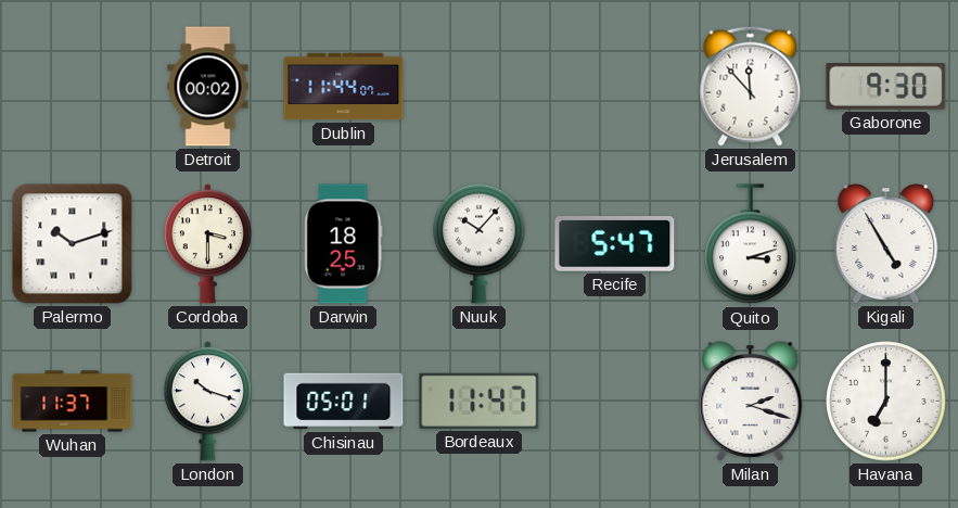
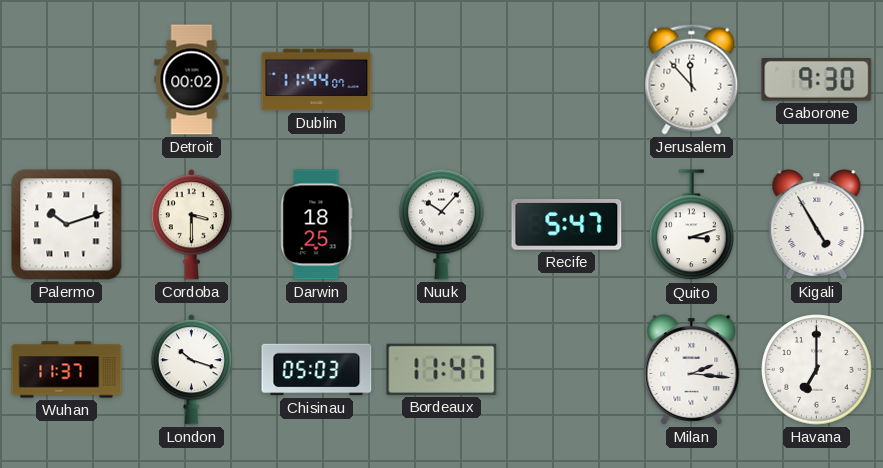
Chisinau: 05:01 -> 05:03
Milan: 2:18 -> 2:16
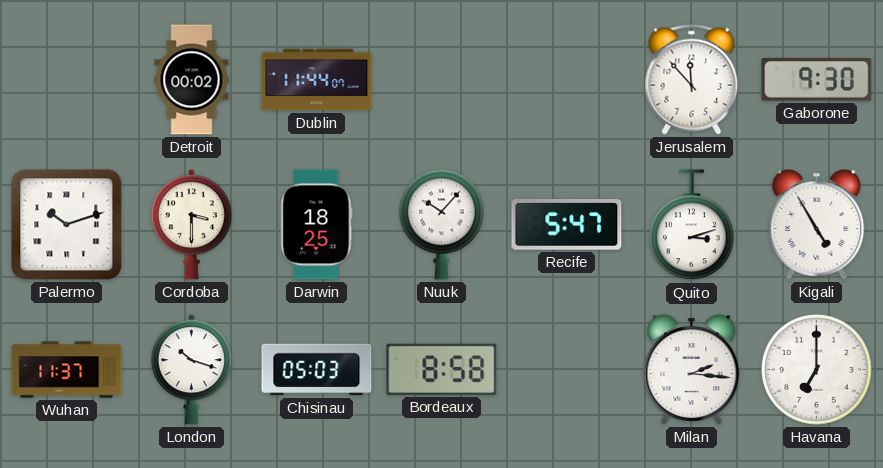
Bordeaux: 11:47 -> 8:58
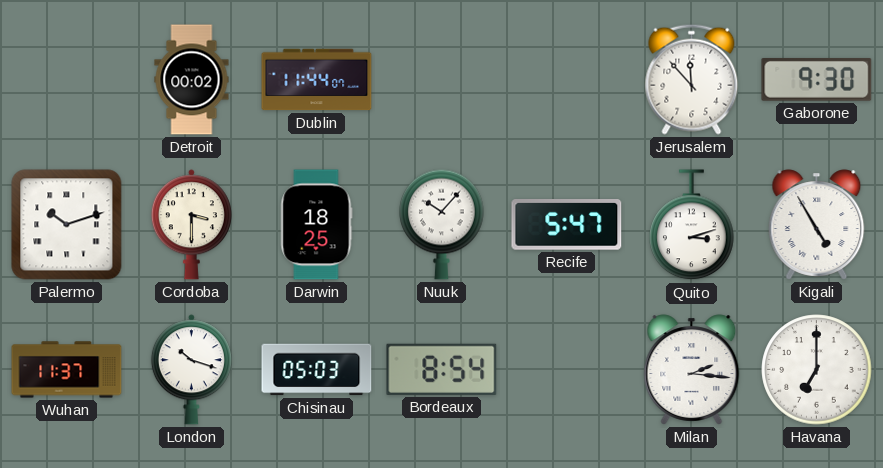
Bordeaux: 8:58 -> 8:54
